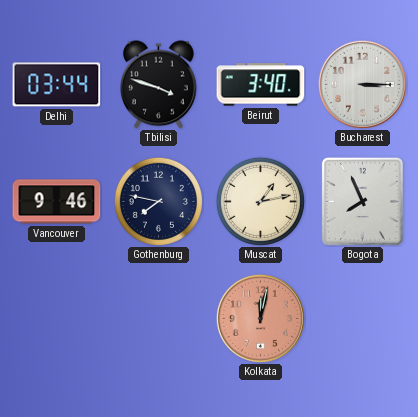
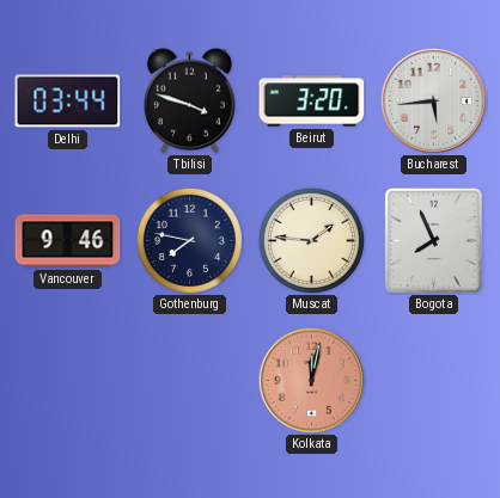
Beirut: 3:40 -> 3:20
Bucharest: 3:15 -> 5:44
Muscat: 1:13 -> 1:46
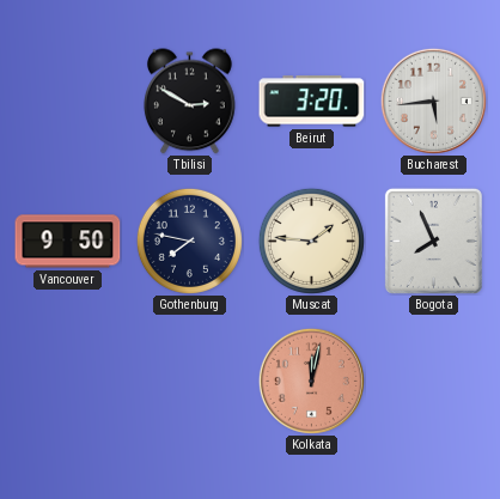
Delhi: 03:44 -> none
Tbilisi: 3:48 -> 2:50
Vancouver: 9:46 -> 9:50
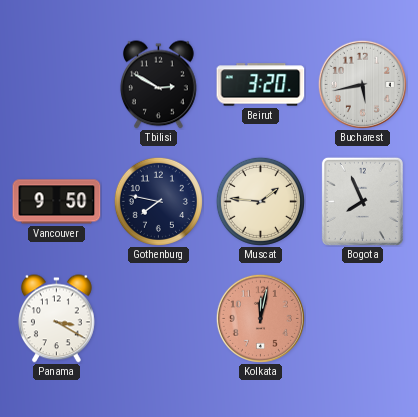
Bucharest: 5:44 -> 5:43
Panama: none -> 3:20
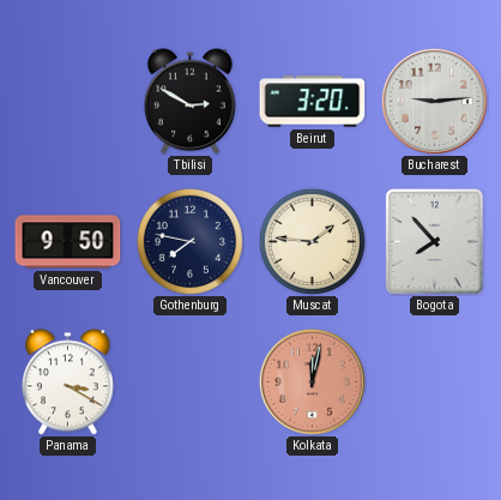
Bucharest: 5:43 -> 9:14
Bogota: 7:56 -> 7:53
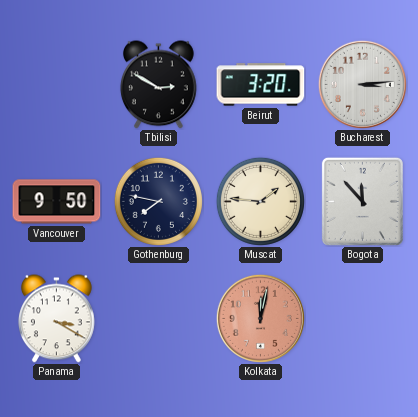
Bucharest: 9:14 -> 3:14
Bogota: 7:53 -> 11:53
